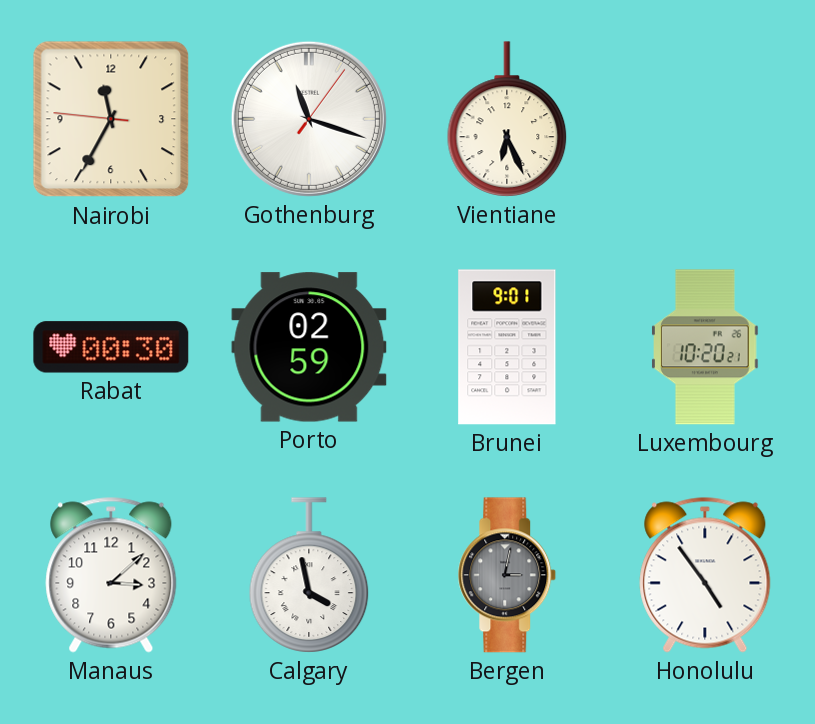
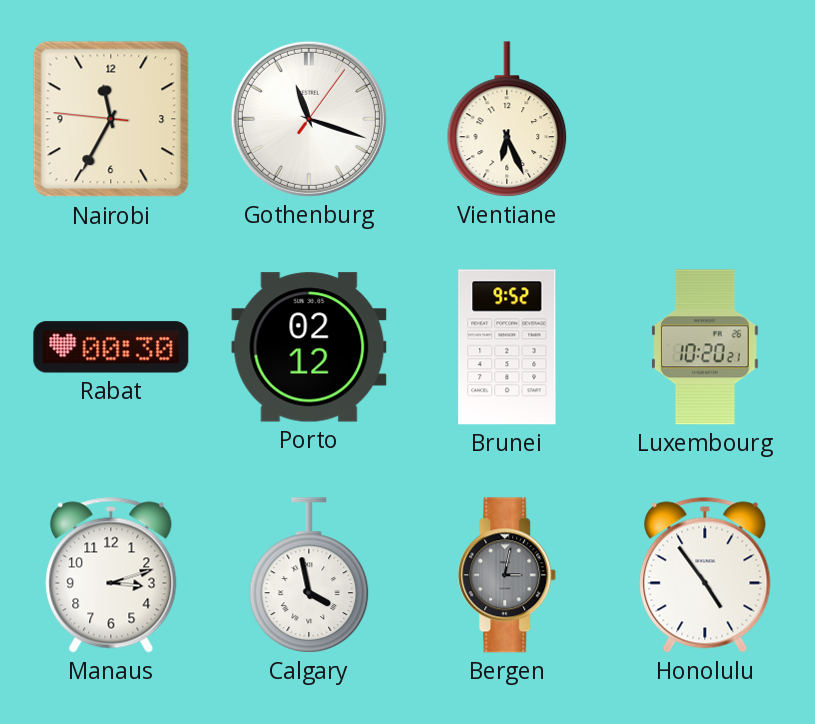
Porto: 02:59 -> 02:12
Brunei: 9:01 -> 9:52
Manaus: 3:08 -> 3:12
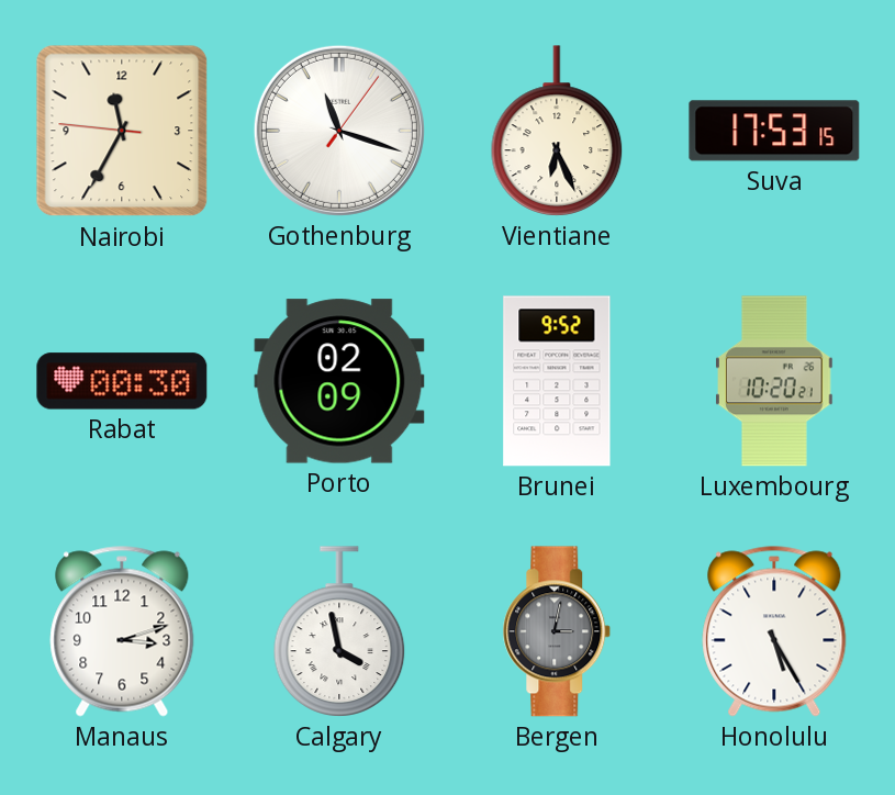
Suva: none -> 17:53
Porto: 02:12 -> 02:09
Honolulu: 4:54 -> 5:25
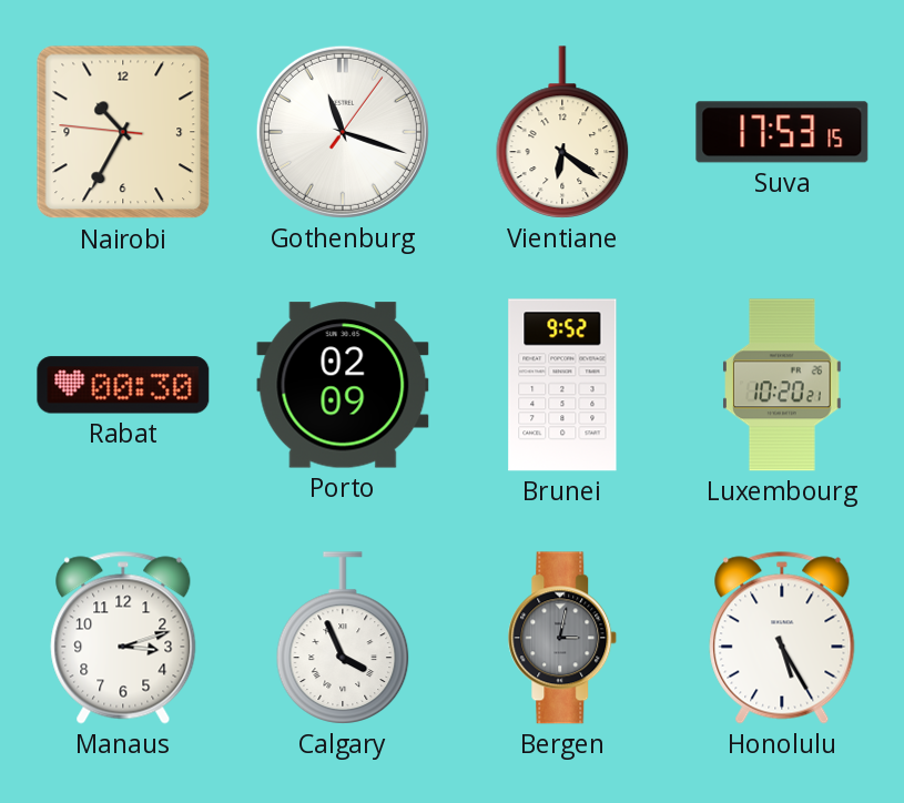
Nairobi: 11:34 -> 10:34
Vientiane: 6:26 -> 6:21
Calgary: 3:58 -> 3:56
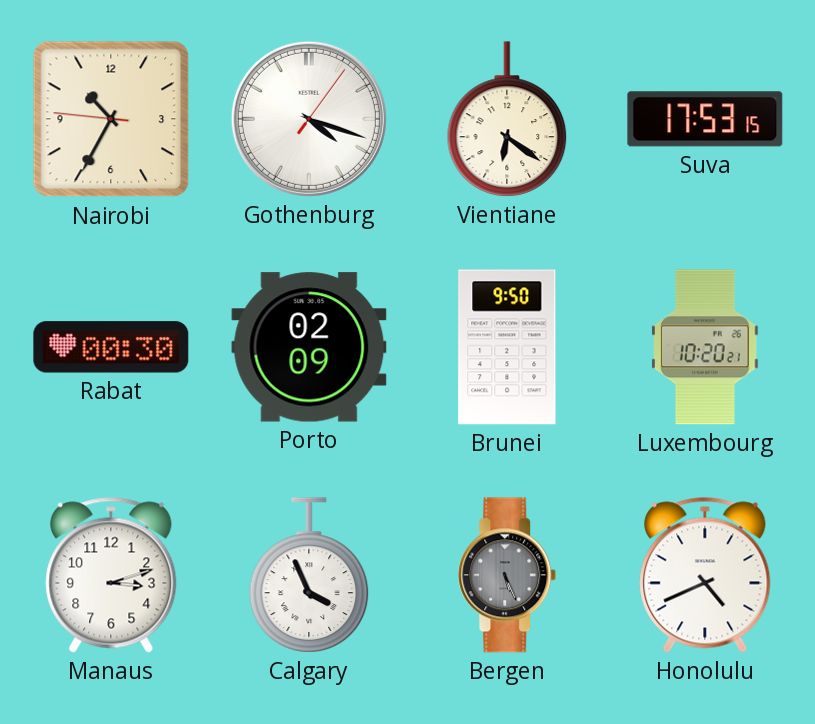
Gothenburg: 11:18 -> 4:18
Brunei: 9:52 -> 9:50
Bergen: 3:02 -> 5:26
Honolulu: 5:25 -> 4:41
